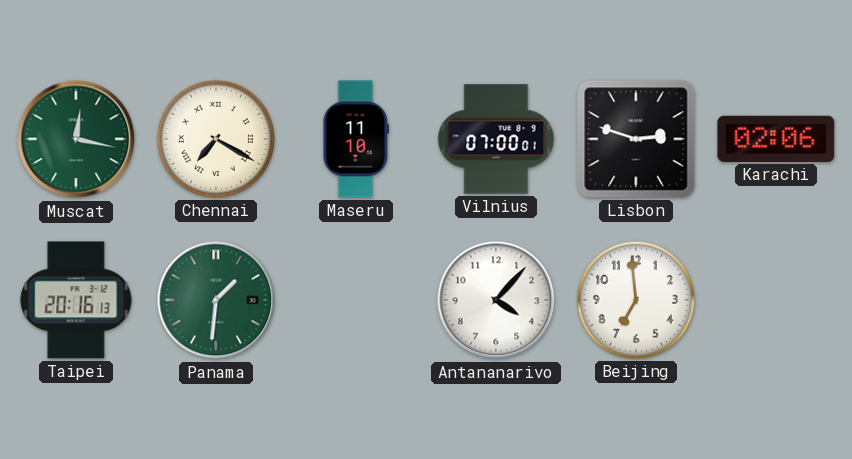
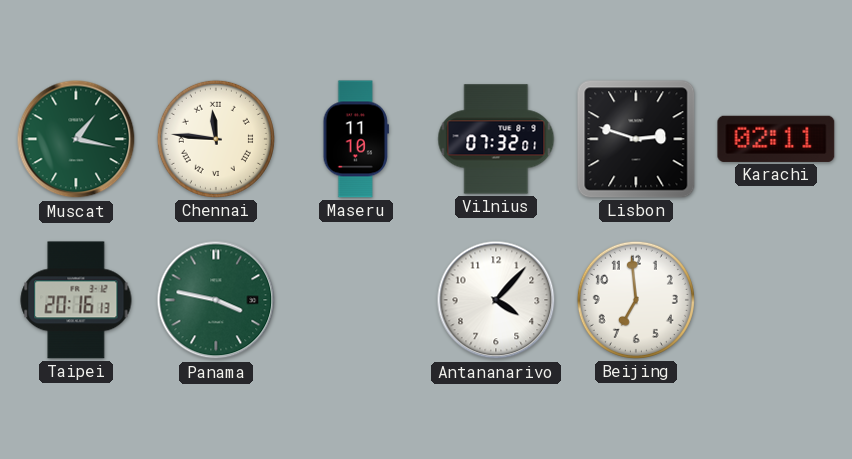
Muscat: 12:17 -> 1:17
Chennai: 7:20 -> 11:46
Vilnius: 07:00 -> 07:32
Karachi: 02:06 -> 02:11
Panama: 1:31 -> 3:47
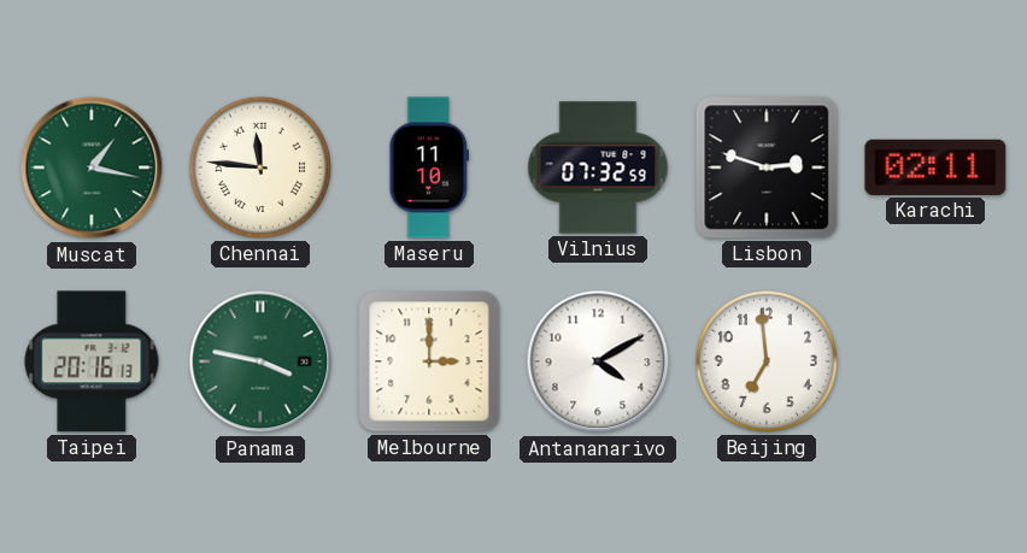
Vilnius: 07:32:01 -> 07:32:59
Melbourne: none -> 3:00
Antananarivo: 4:07 -> 4:10
